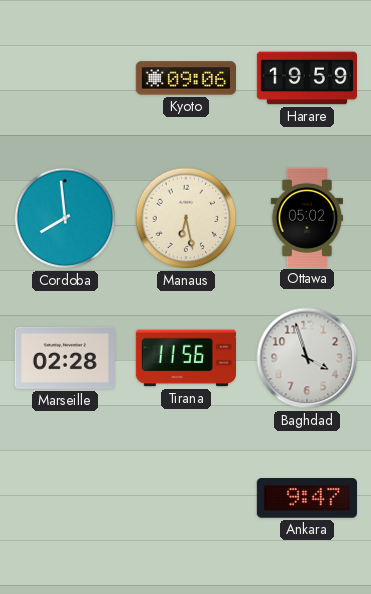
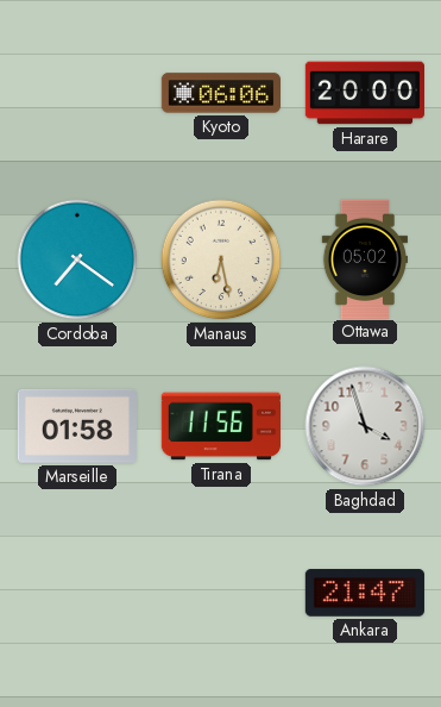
Kyoto: 09:06 -> 06:06
Harare: 19:59 -> 20:00
Cordoba: 7:59 -> 7:21
Marseille: 02:28 -> 01:58
Ankara: 9:47 -> 21:47
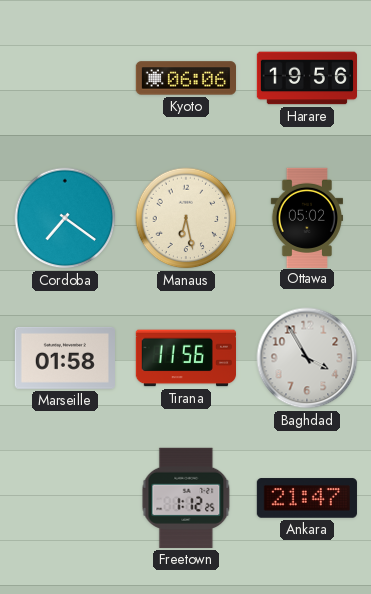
Harare: 20:00 -> 19:56
Baghdad: 3:57 -> 3:55
Freetown: none -> 1:12
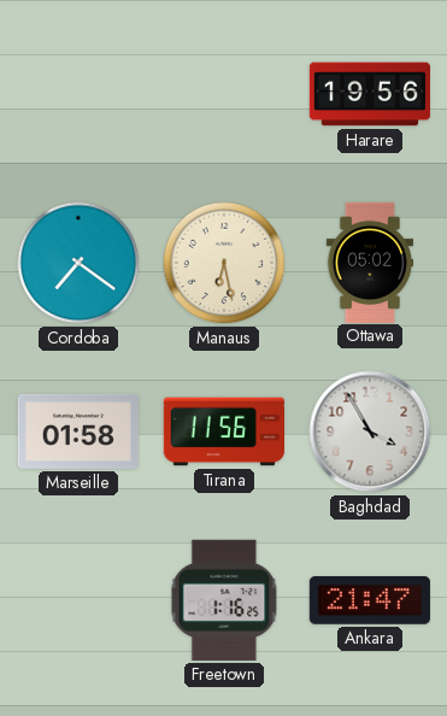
Kyoto: 06:06 -> none
Freetown: 1:12 -> 1:16
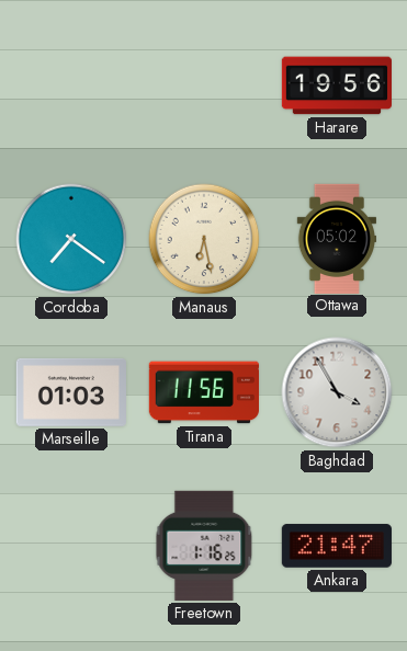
Marseille: 01:58 -> 01:03
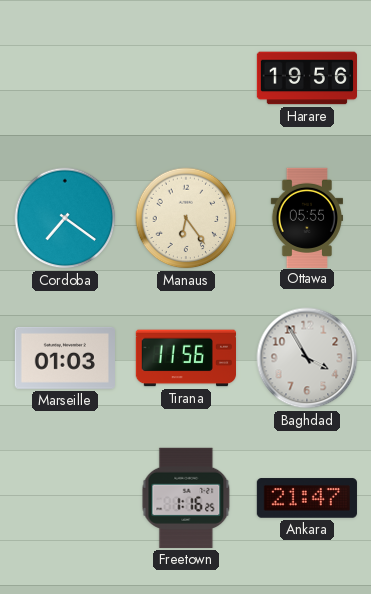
Manaus: 6:28 -> 6:24
Ottawa: 05:02 -> 05:55
